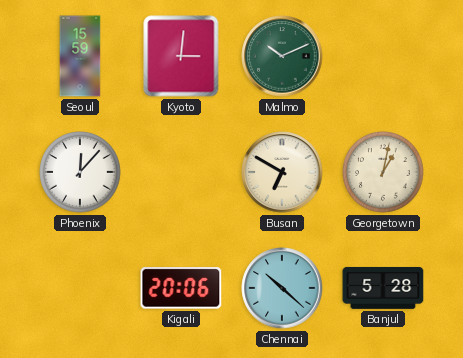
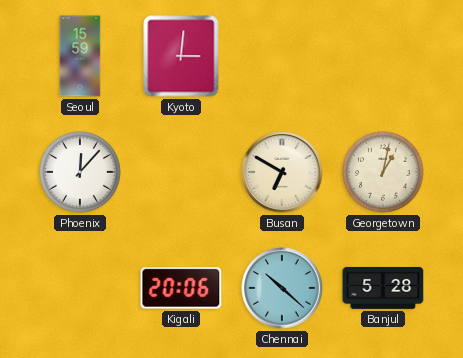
Malmo: 10:11 -> none
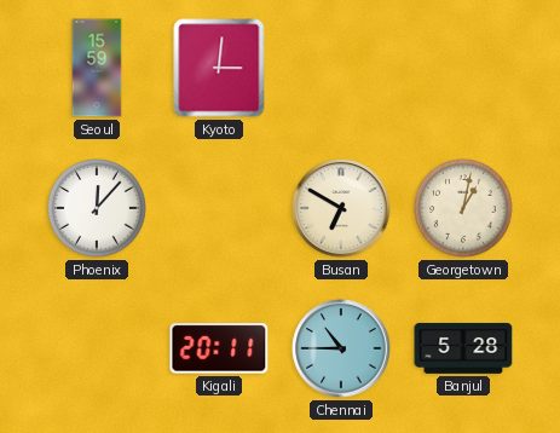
Kigali: 20:06 -> 20:11
Chennai: 10:22 -> 10:45
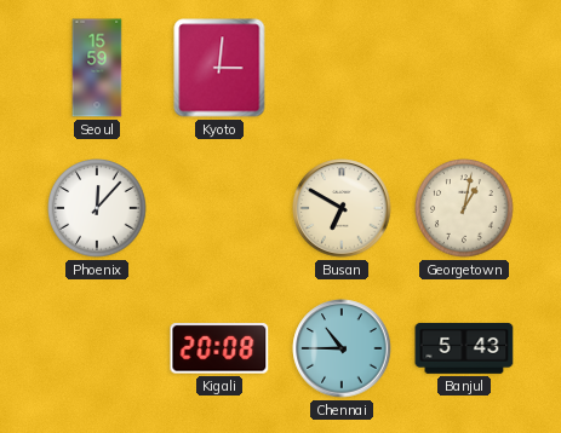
Kigali: 20:11 -> 20:08
Banjul: 5:28 -> 5:43
